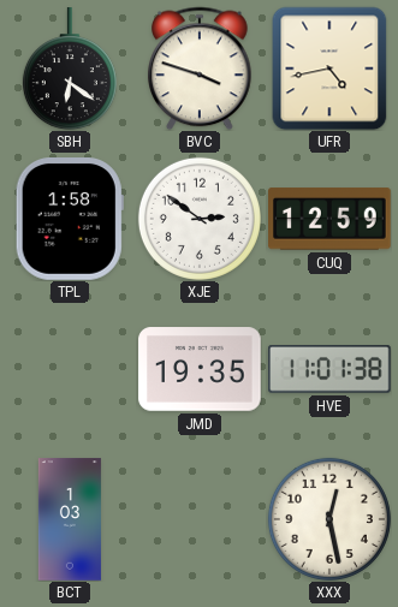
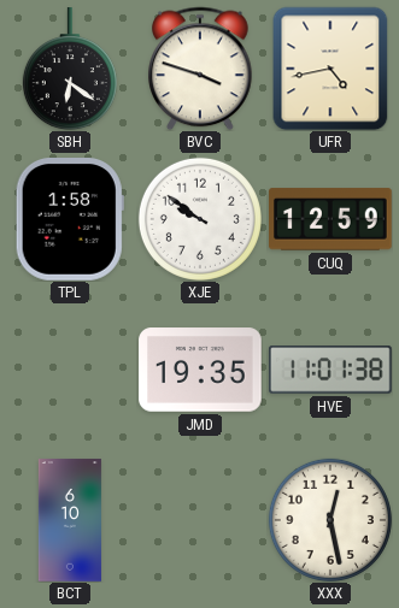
XJE: 2:51 -> 9:51
BCT: 1:03 -> 6:10
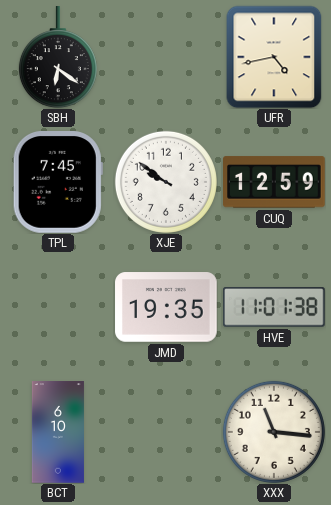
BVC: 3:48 -> none
TPL: 1:58 -> 7:45
XXX: 12:28 -> 11:16
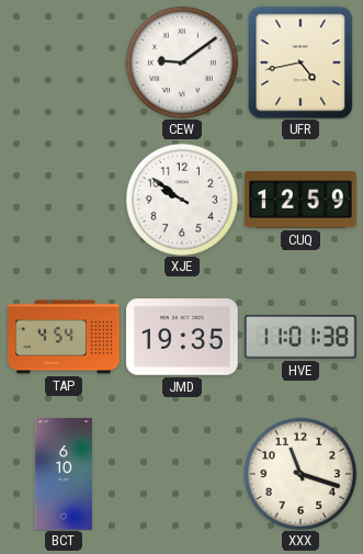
SBH: 6:21 -> none
CEW: none -> 9:09
TPL: 7:45 -> none
TAP: none -> 4:54
XXX: 11:16 -> 11:18
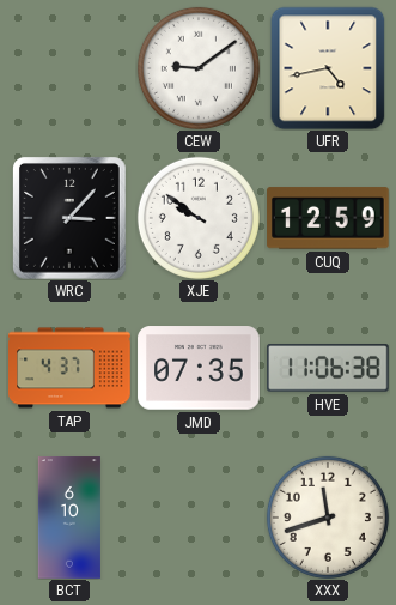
WRC: none -> 3:07
TAP: 4:54 -> 4:37
JMD: 19:35 -> 07:35
HVE: 11:01 -> 11:06
XXX: 11:18 -> 11:42
